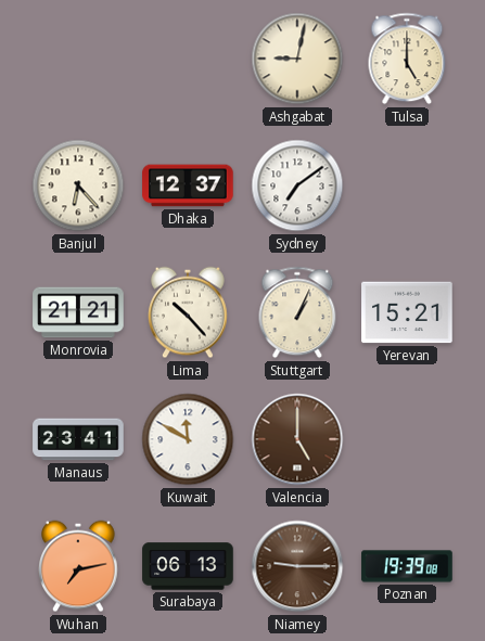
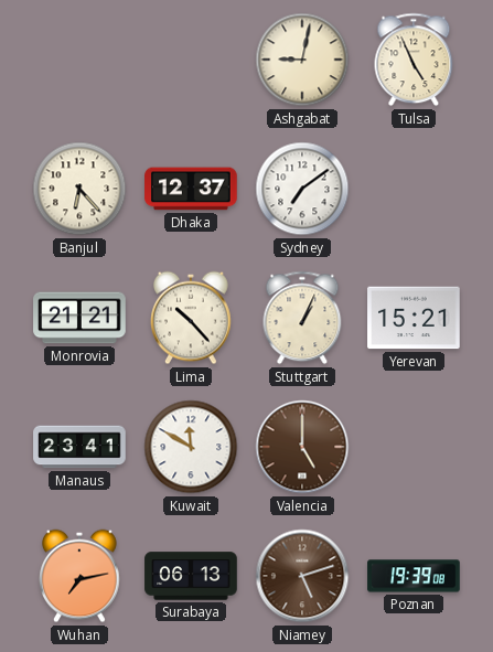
Tulsa: 5:00 -> 4:56
Niamey: 9:15 -> 5:12
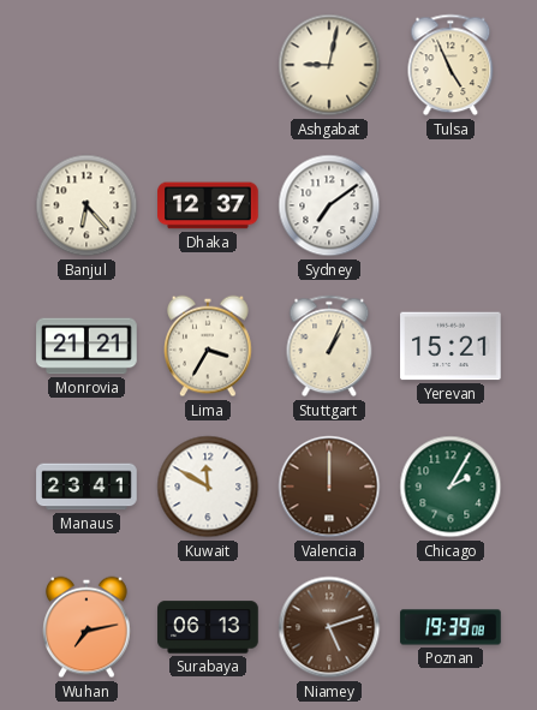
Lima: 10:23 -> 3:35
Valencia: 5:00 -> 12:00
Chicago: none -> 2:05
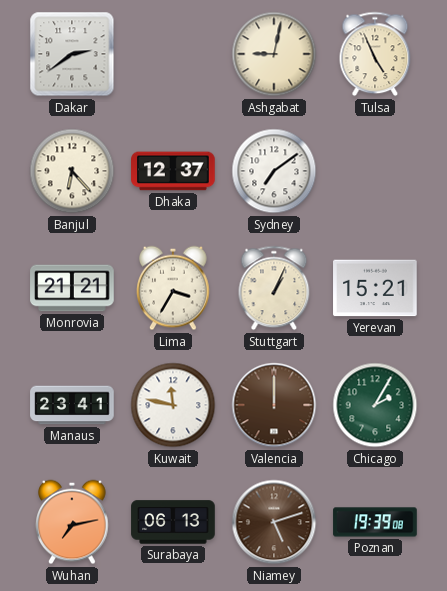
Dakar: none -> 2:39
Kuwait: 11:50 -> 11:47
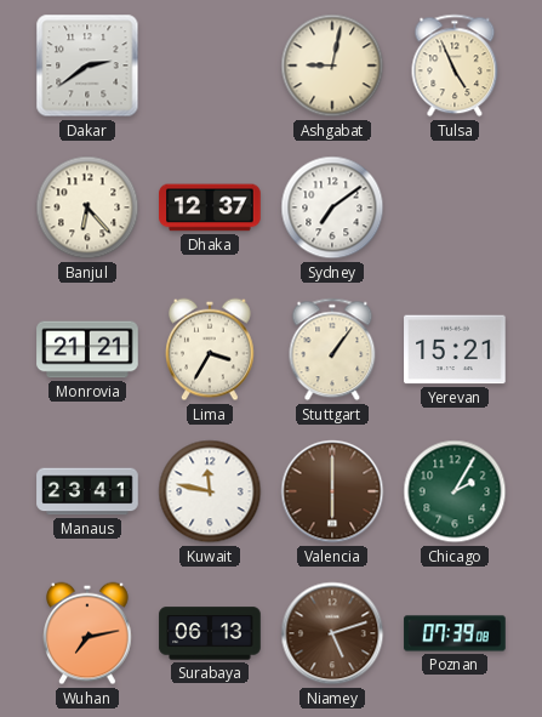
Stuttgart: 1:04 -> 1:06
Valencia: 12:00 -> 6:00
Poznan: 19:39 -> 07:39
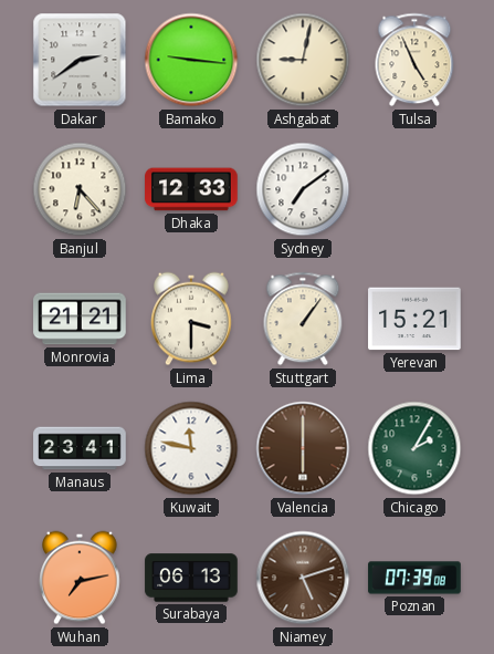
Bamako: none -> 9:16
Dhaka: 12:37 -> 12:33
Lima: 3:35 -> 3:30
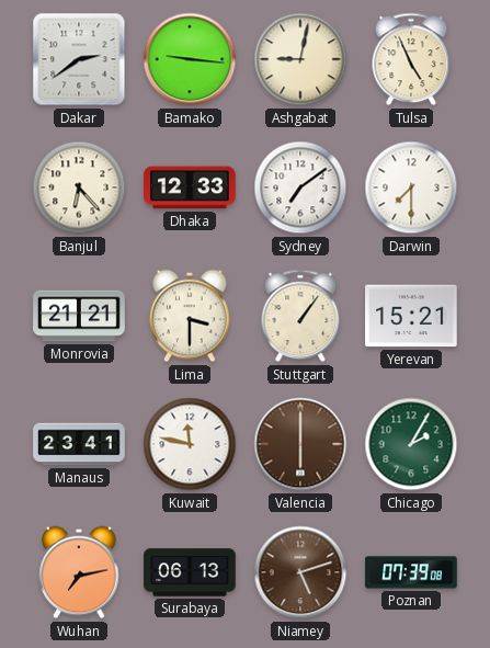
Darwin: none -> 7:30
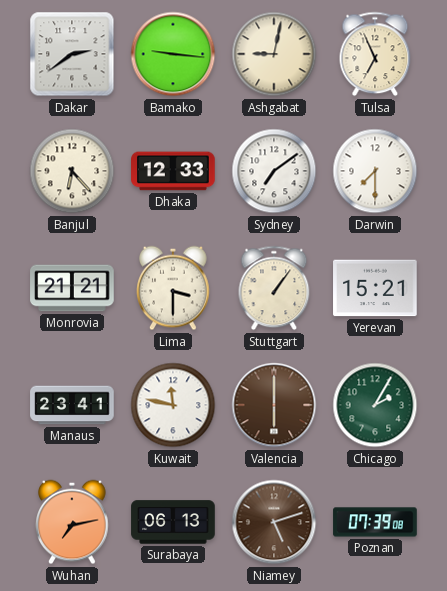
Tulsa: 4:56 -> 6:56
